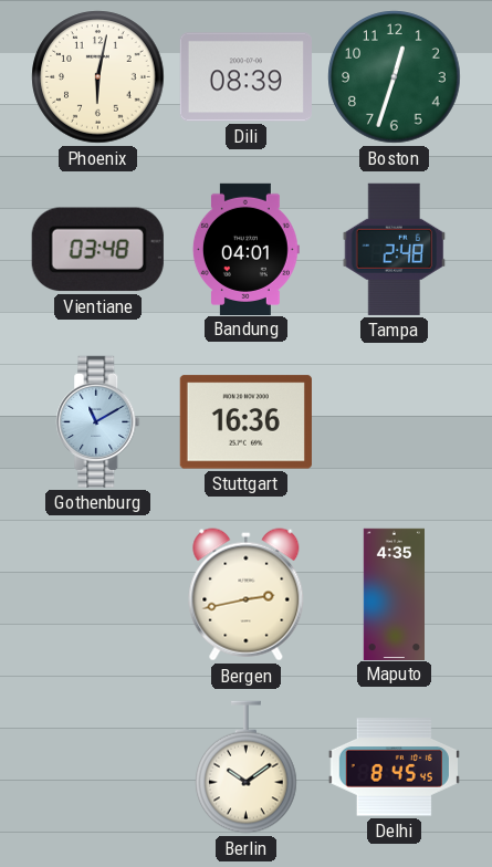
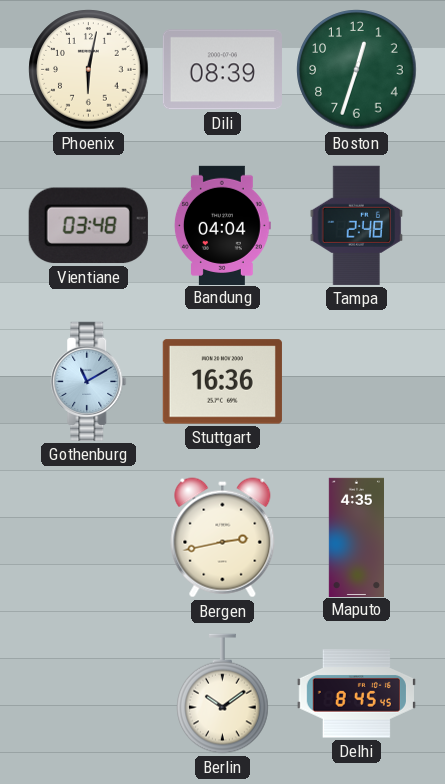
Bandung: 04:01 -> 04:04
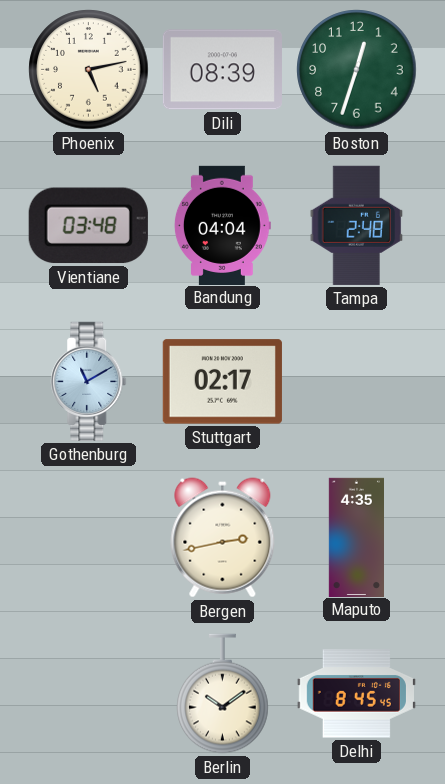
Phoenix: 6:02 -> 5:13
Stuttgart: 16:36 -> 02:17
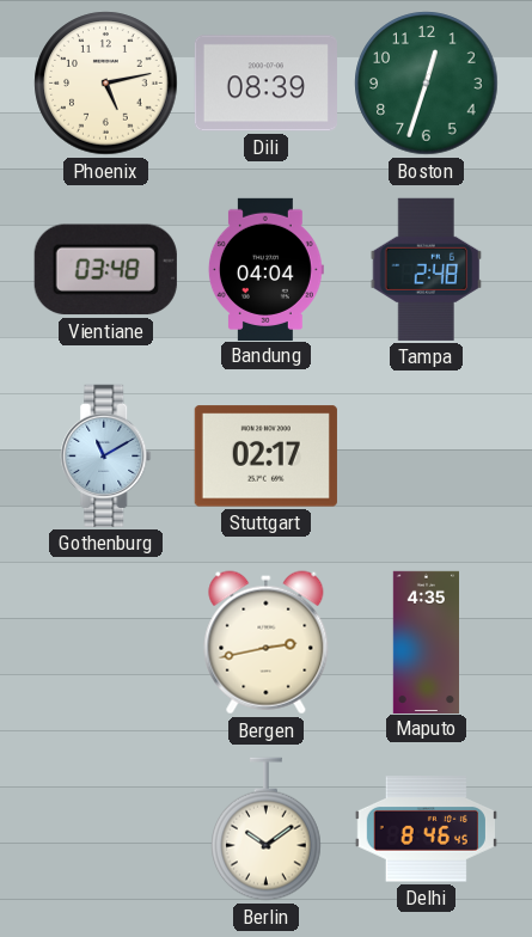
Delhi: 8:45 -> 8:46
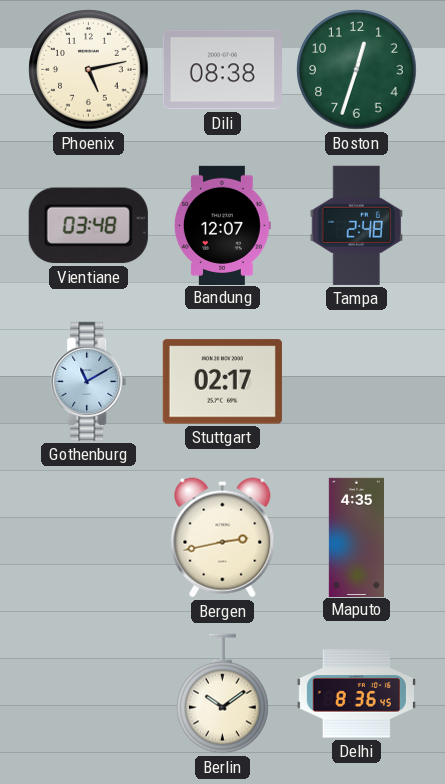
Dili: 08:39 -> 08:38
Bandung: 04:04 -> 12:07
Delhi: 8:46 -> 8:36
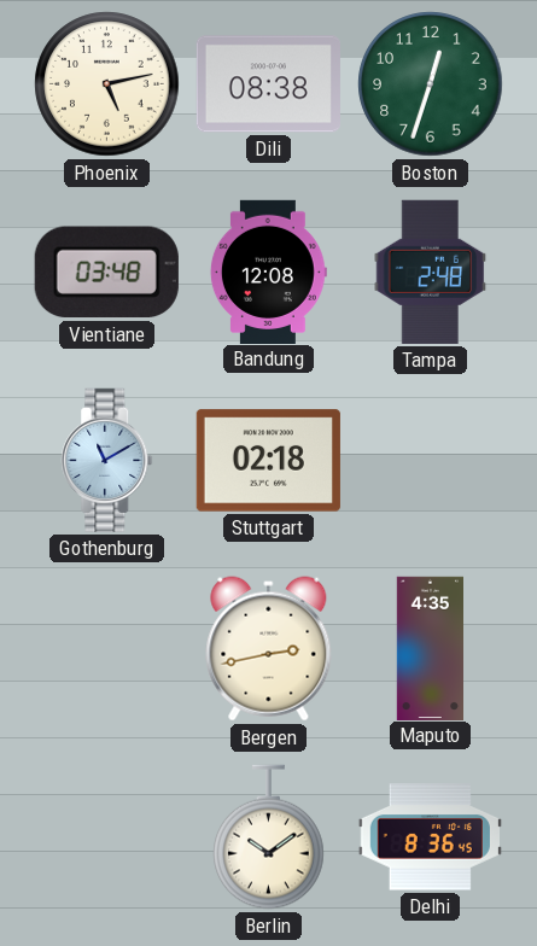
Bandung: 12:07 -> 12:08
Stuttgart: 02:17 -> 02:18
